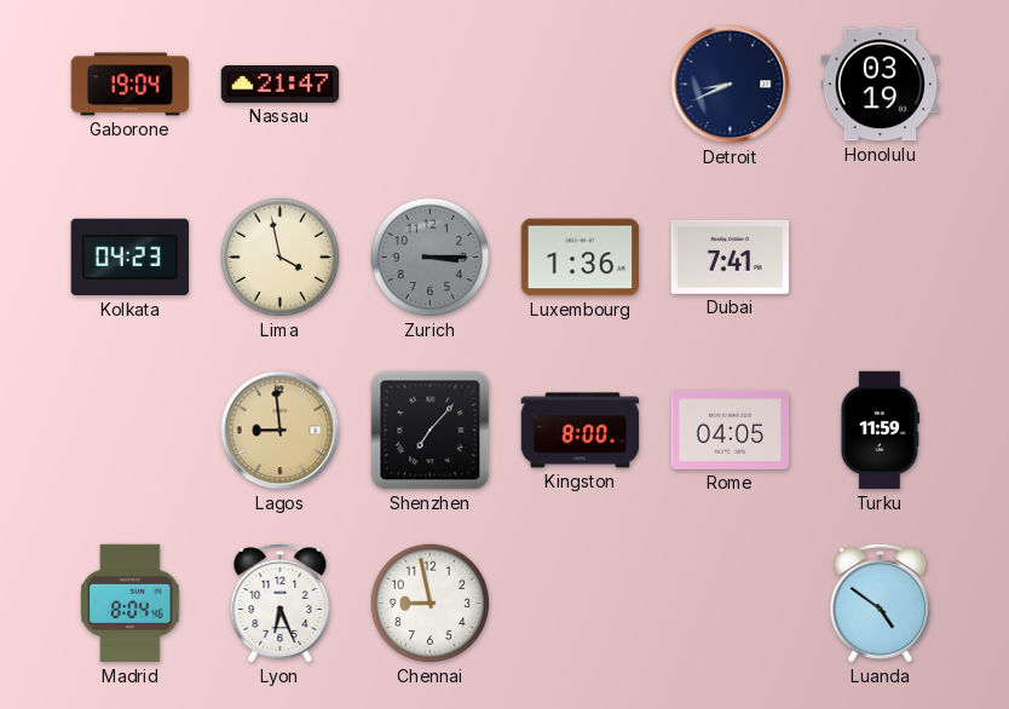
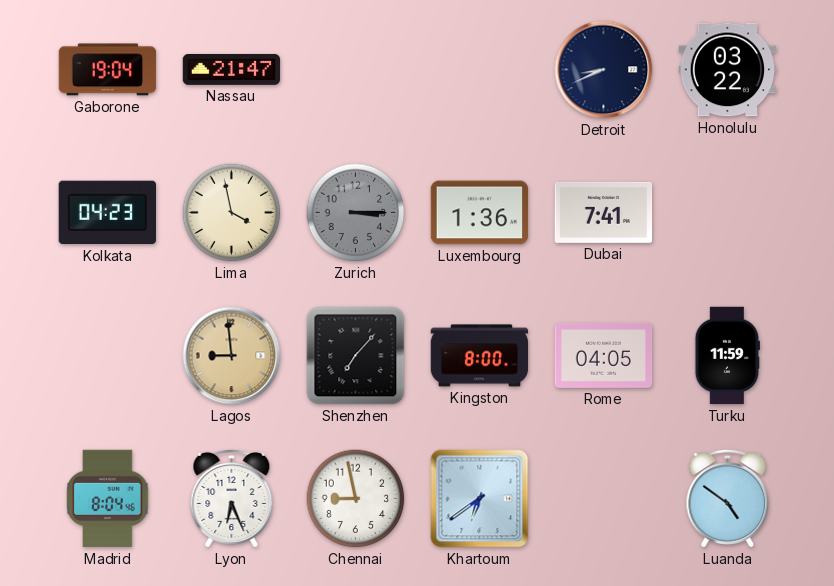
Honolulu: 03:19 -> 03:22
Khartoum: none -> 6:39
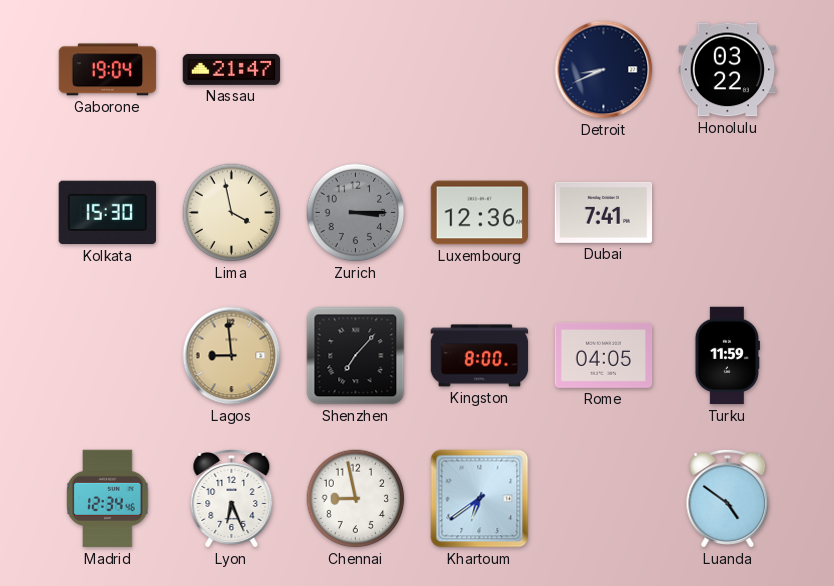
Kolkata: 04:23 -> 15:30
Luxembourg: 1:36 -> 12:36
Madrid: 8:04 -> 12:34
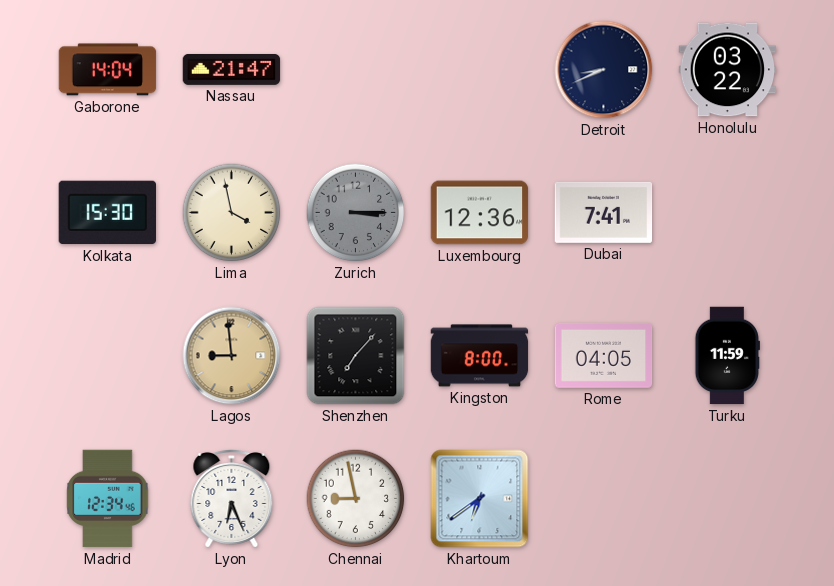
Gaborone: 19:04 -> 14:04
Luanda: 4:51 -> none
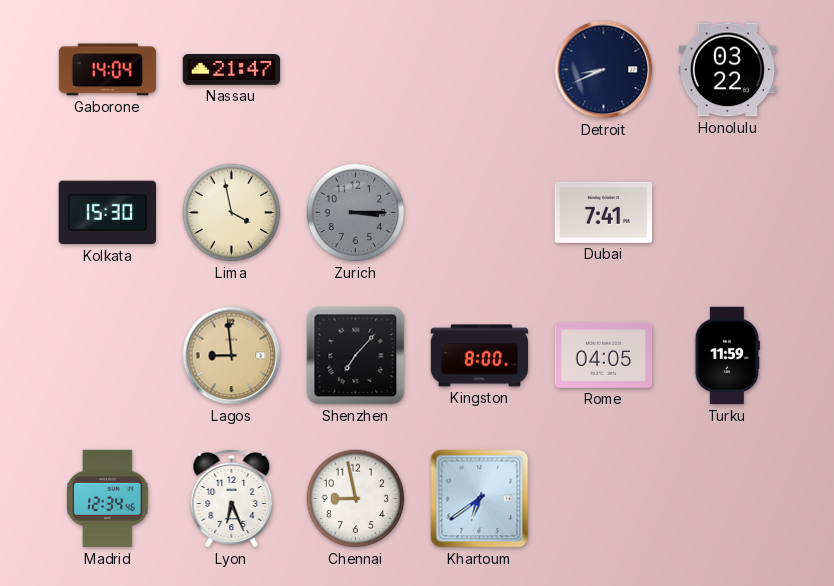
Luxembourg: 12:36 -> none
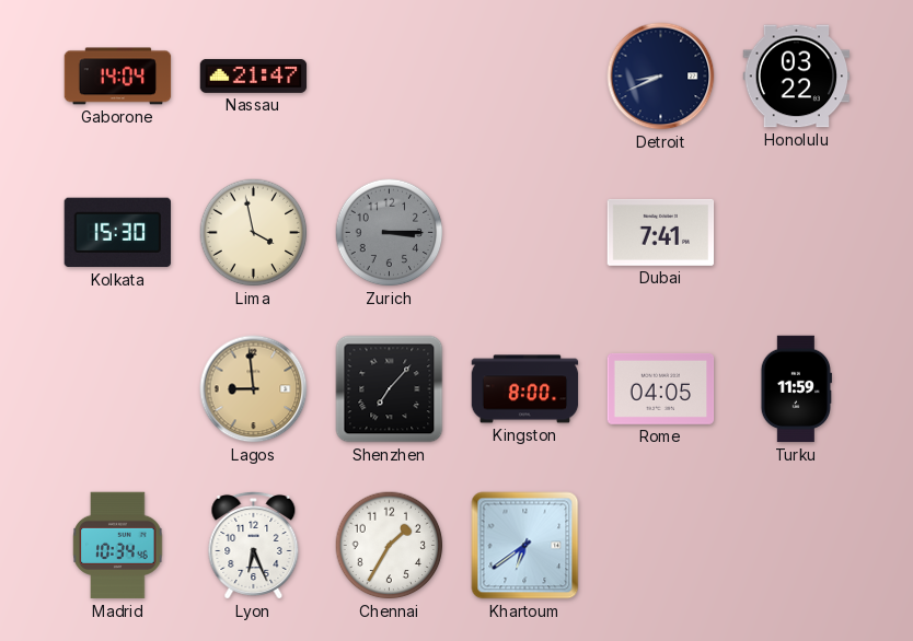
Madrid: 12:34 -> 10:34
Chennai: 8:58 -> 1:35
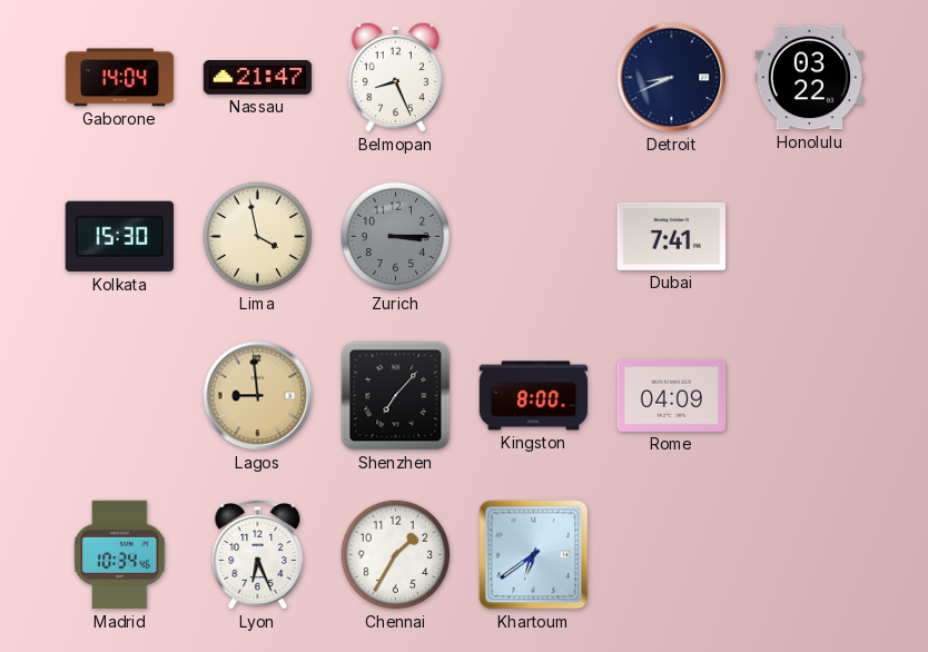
Belmopan: none -> 8:26
Rome: 04:05 -> 04:09
Turku: 11:59 -> none
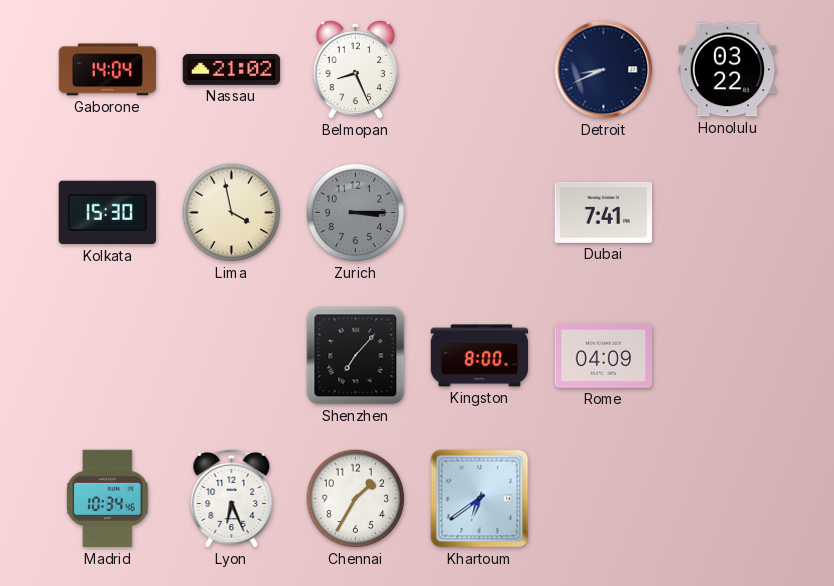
Nassau: 21:47 -> 21:02
Lagos: 8:59 -> none
